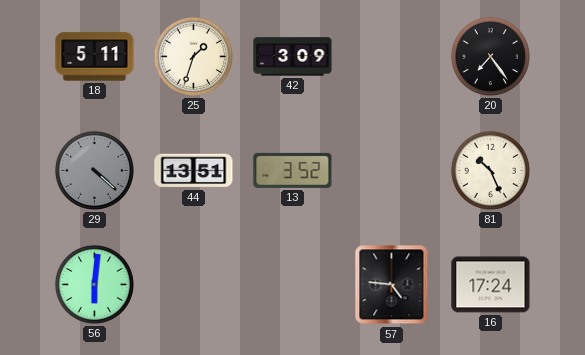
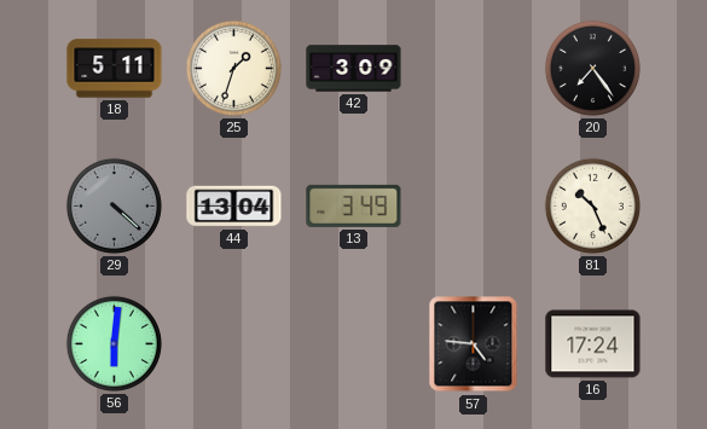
44: 13:51 -> 13:04
13: 3:52 -> 3:49
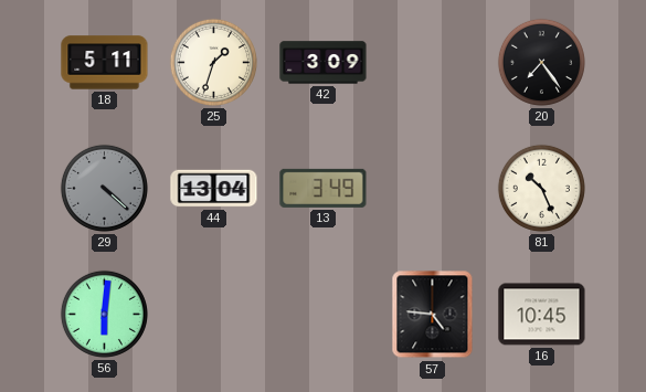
16: 17:24 -> 10:45
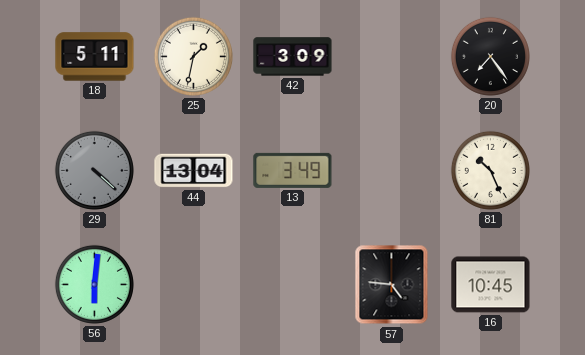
25: 1:33 -> 1:32
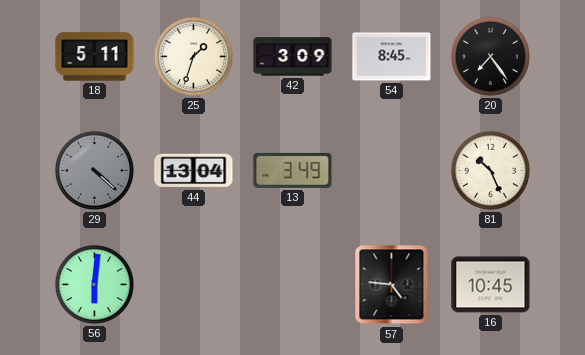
25: 1:32 -> 1:33
54: none -> 8:45
